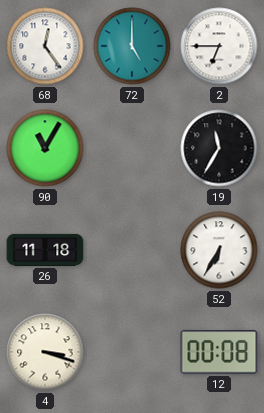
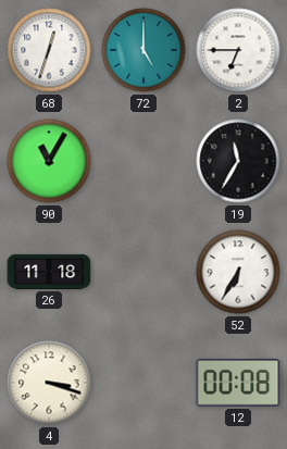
68: 12:24 -> 12:33
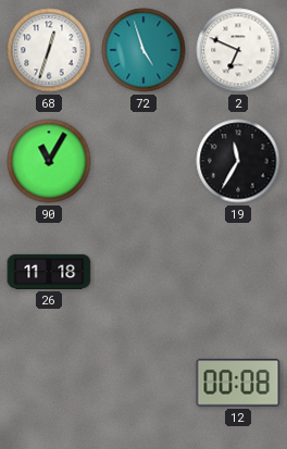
72: 5:00 -> 4:57
2: 6:45 -> 6:49
52: 6:35 -> none
4: 3:18 -> none
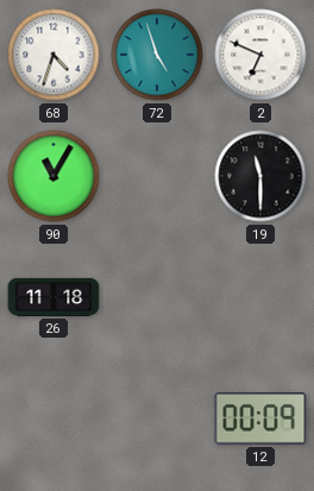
68: 12:33 -> 4:33
19: 11:35 -> 11:30
12: 00:08 -> 00:09
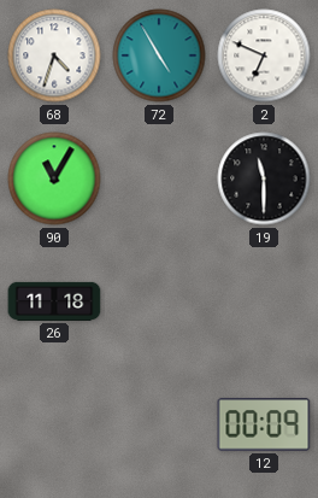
72: 4:57 -> 4:55
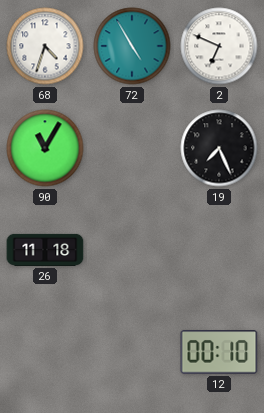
19: 11:30 -> 7:26
12: 00:09 -> 00:10
